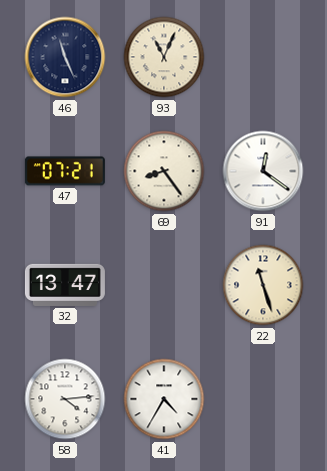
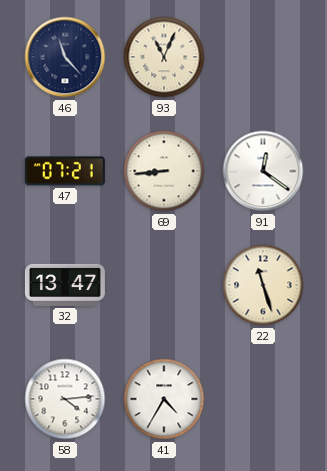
46: 11:26 -> 11:23
69: 8:24 -> 8:44
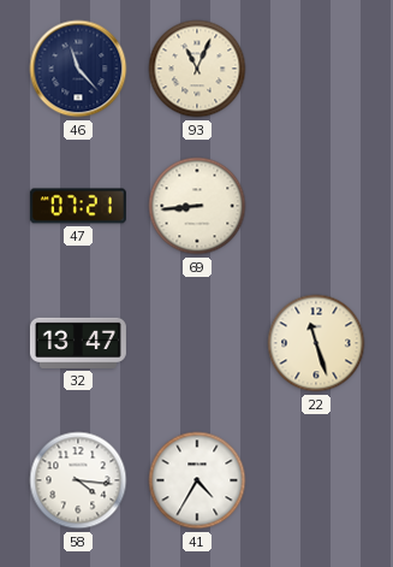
91: 12:21 -> none
58: 4:14 -> 4:16
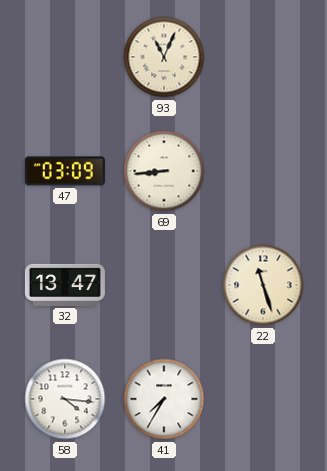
46: 11:23 -> none
47: 07:21 -> 03:09
41: 4:35 -> 7:35
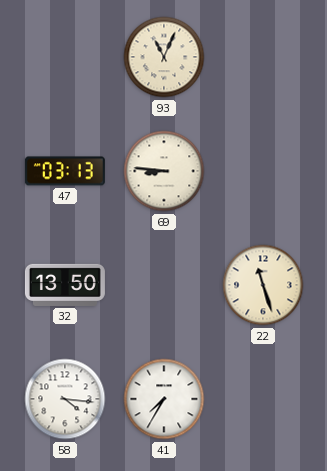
47: 03:09 -> 03:13
69: 8:44 -> 8:46
32: 13:47 -> 13:50
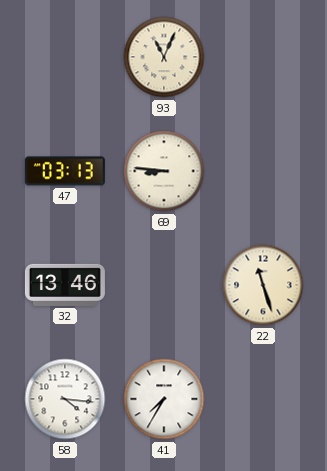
32: 13:50 -> 13:46
